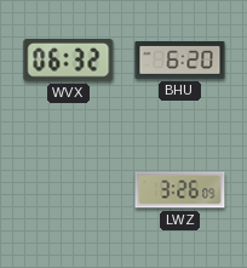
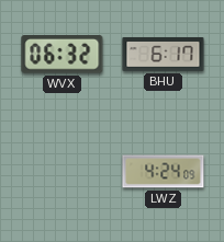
BHU: 6:20 -> 6:17
LWZ: 3:26 -> 4:24
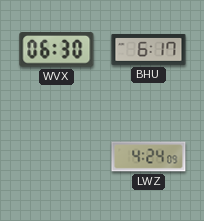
WVX: 06:32 -> 06:30
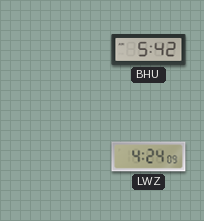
WVX: 06:30 -> none
BHU: 6:17 -> 5:42
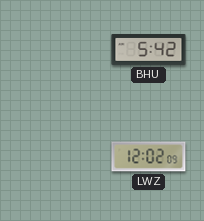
LWZ: 4:24 -> 12:02
